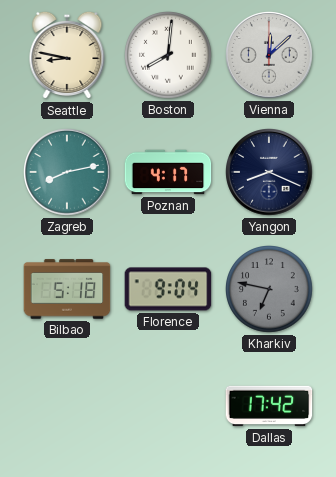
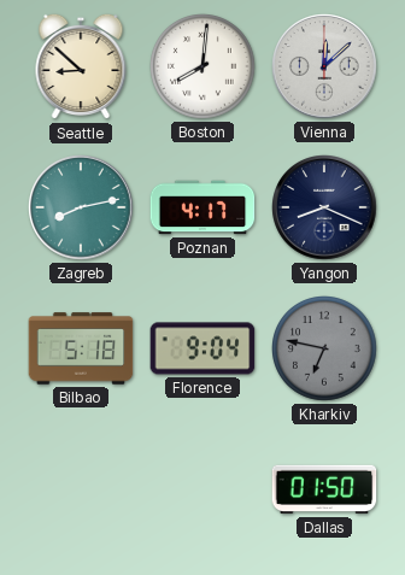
Seattle: 8:47 -> 8:52
Dallas: 17:42 -> 01:50
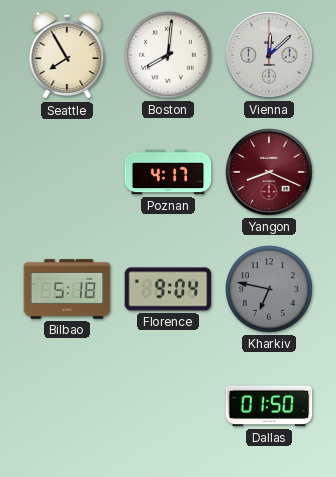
Seattle: 8:52 -> 7:55
Zagreb: 8:13 -> none
Yangon dial: navy -> burgundy
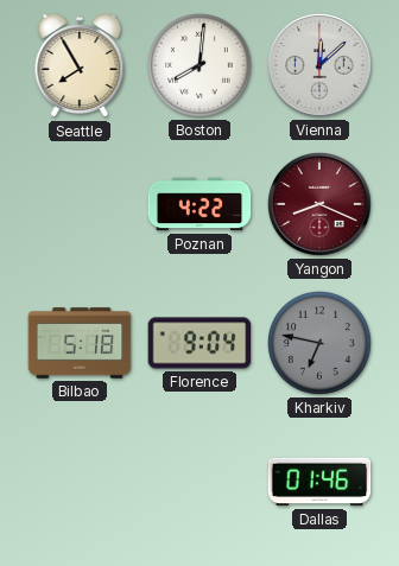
Poznan: 4:17 -> 4:22
Dallas: 01:50 -> 01:46
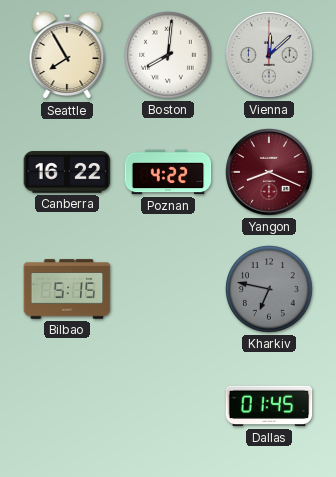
Canberra: none -> 16:22
Bilbao: 5:18 -> 5:15
Florence: 9:04 -> none
Dallas: 01:46 -> 01:45
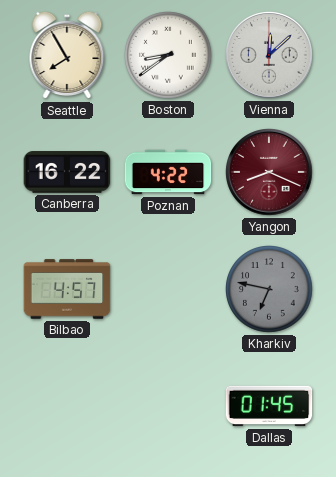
Boston: 8:01 -> 8:39
Bilbao: 5:15 -> 4:57
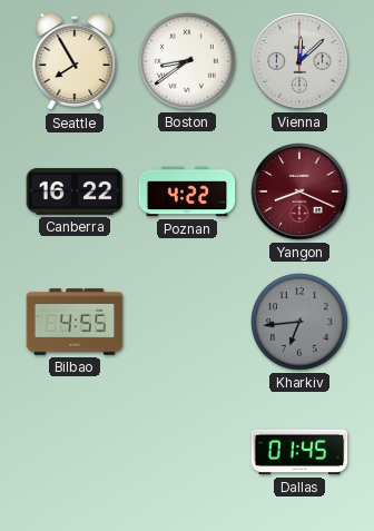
Bilbao: 4:57 -> 4:55
Kharkiv: 6:47 -> 6:44
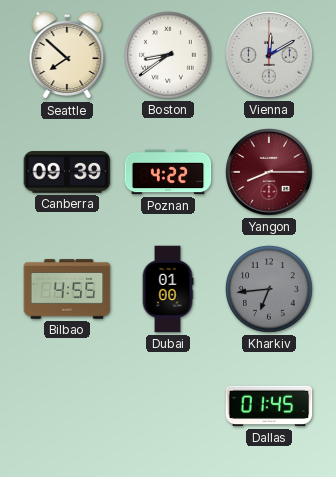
Seattle: 7:55 -> 7:52
Vienna: 12:08 -> 12:10
Canberra: 16:22 -> 09:39
Yangon: 8:19 -> 8:15
Dubai: none -> 01:00
